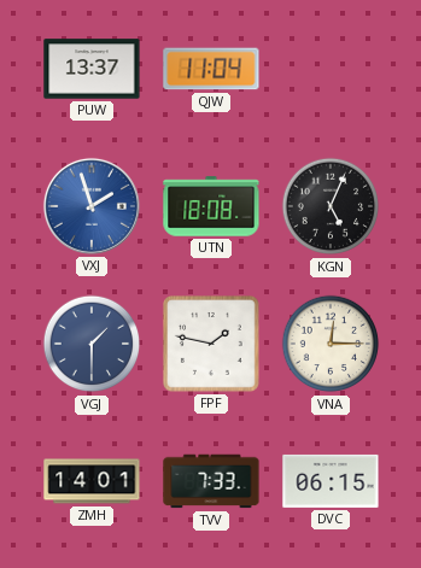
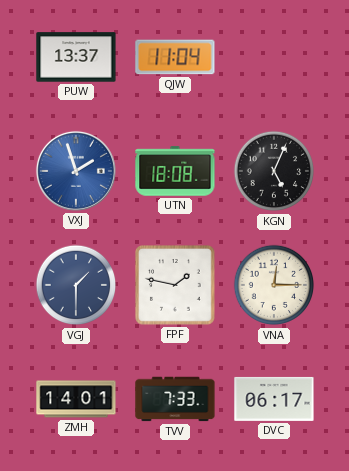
DVC: 06:15 -> 06:17
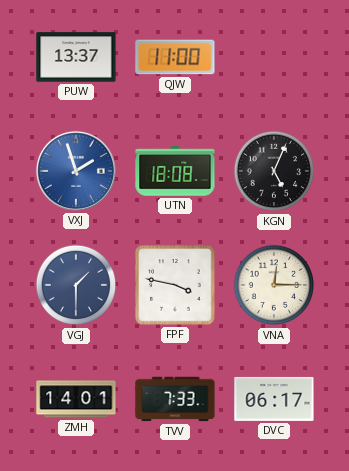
QJW: 11:04 -> 11:00
FPF: 1:47 -> 3:47
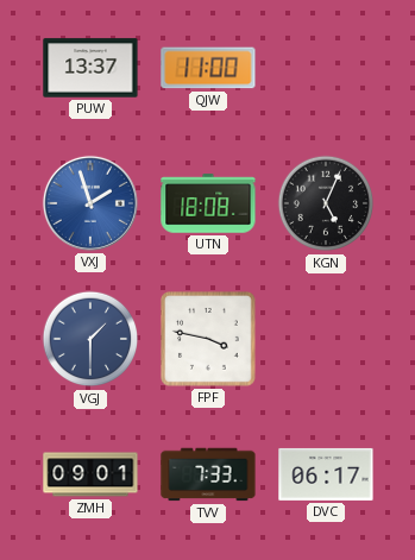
VNA: 12:15 -> none
ZMH: 14:01 -> 09:01
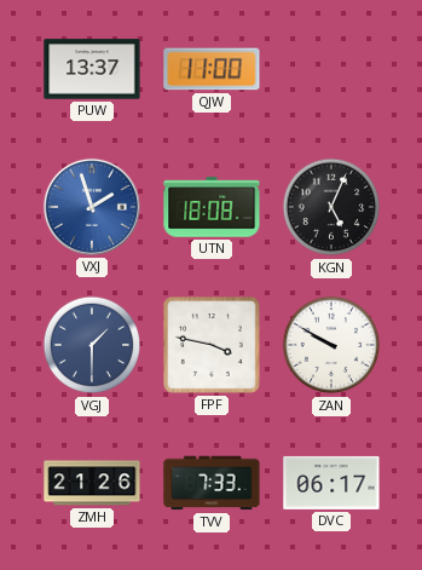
ZAN: none -> 9:50
ZMH: 09:01 -> 21:26
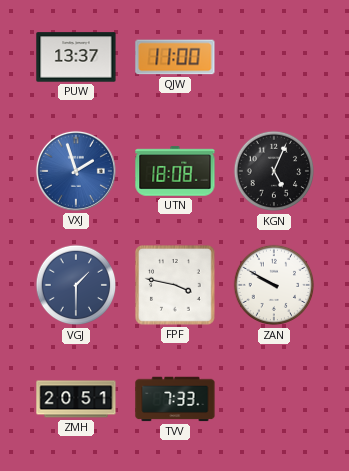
ZMH: 21:26 -> 20:51
DVC: 06:17 -> none
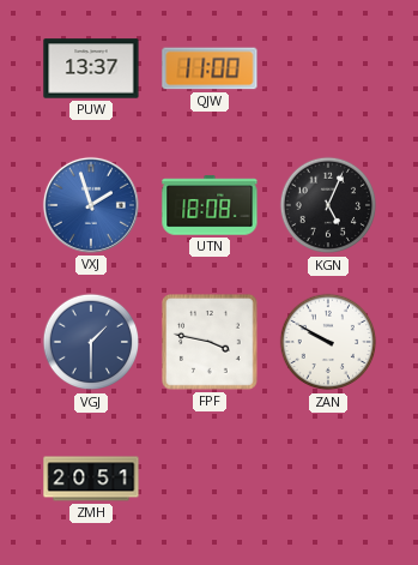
TVV: 7:33 -> none
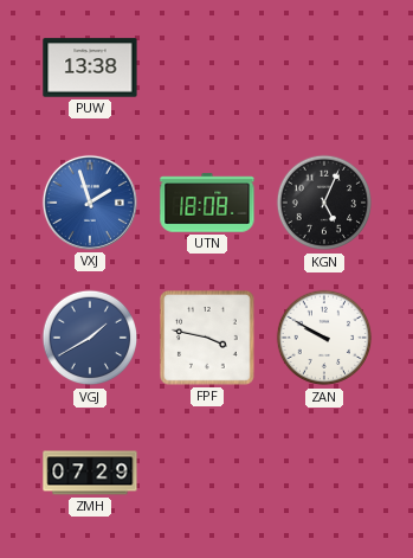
PUW: 13:37 -> 13:38
QJW: 11:00 -> none
VGJ: 1:30 -> 1:40
ZMH: 20:51 -> 07:29
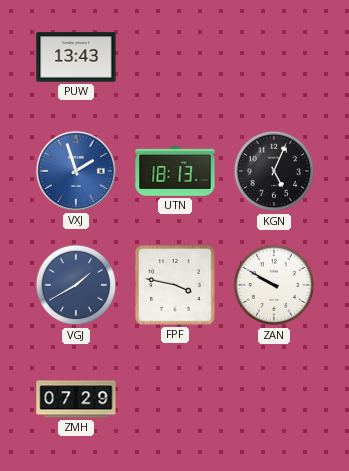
PUW: 13:38 -> 13:43
UTN: 18:08 -> 18:13
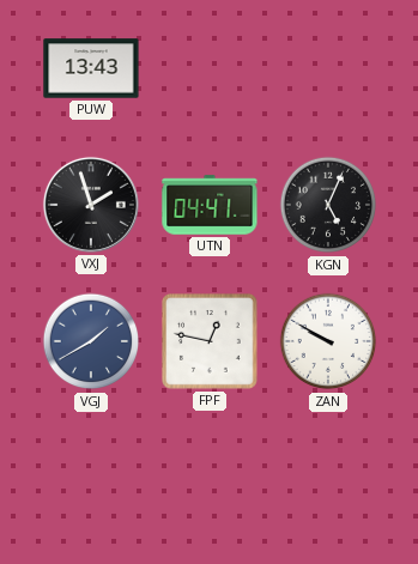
VXJ dial: blue -> black
UTN: 18:13 -> 04:41
FPF: 3:47 -> 12:47
ZMH: 07:29 -> none
